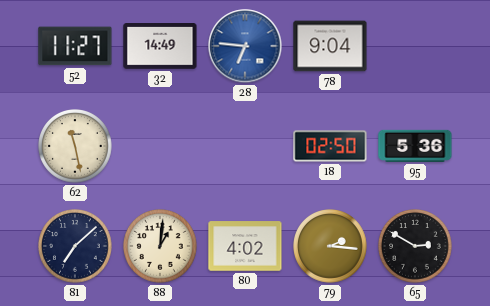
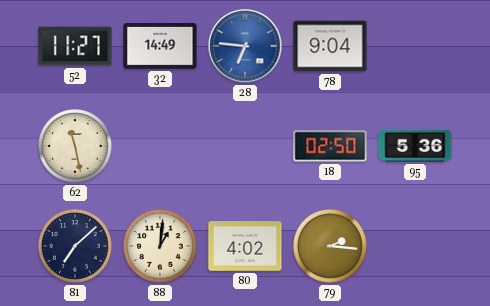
65: 2:50 -> none
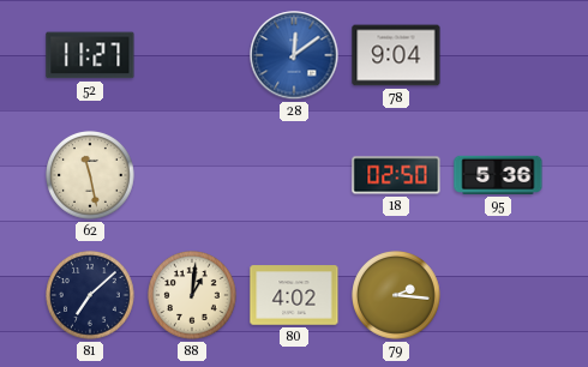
32: 14:49 -> none
28: 6:46 -> 12:09
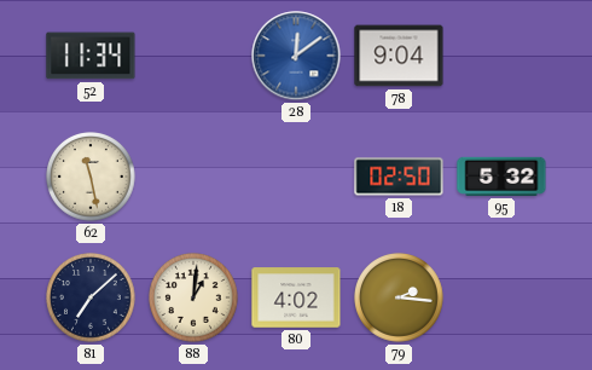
52: 11:27 -> 11:34
95: 5:36 -> 5:32
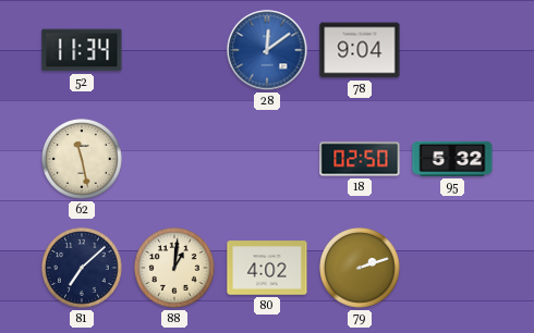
79: 2:16 -> 2:12
